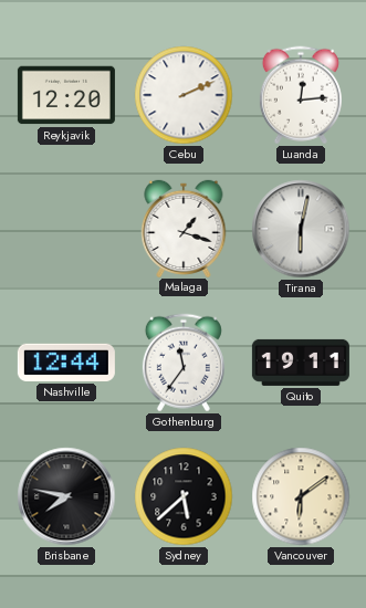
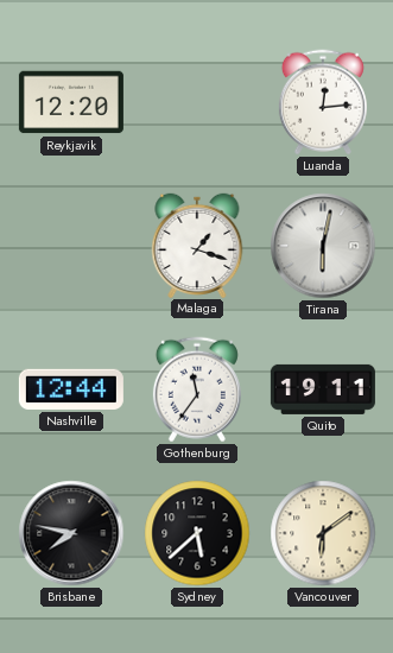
Cebu: 2:11 -> none
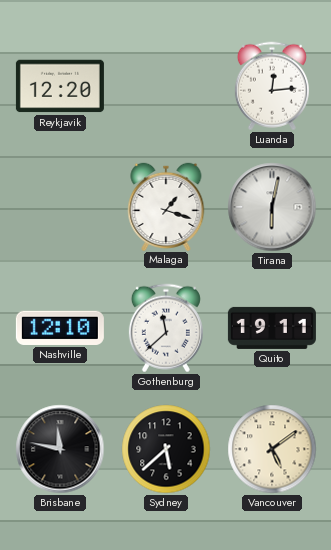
Nashville: 12:44 -> 12:10
Gothenburg: 11:36 -> 11:38
Brisbane: 7:47 -> 11:47
Vancouver: 6:09 -> 5:09
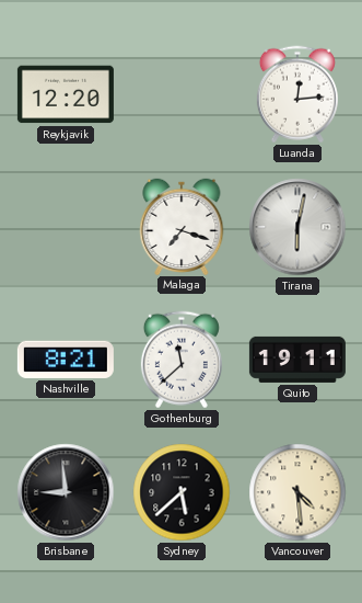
Malaga: 1:18 -> 7:18
Nashville: 12:10 -> 8:21
Brisbane: 11:47 -> 8:59
Vancouver: 5:09 -> 4:29
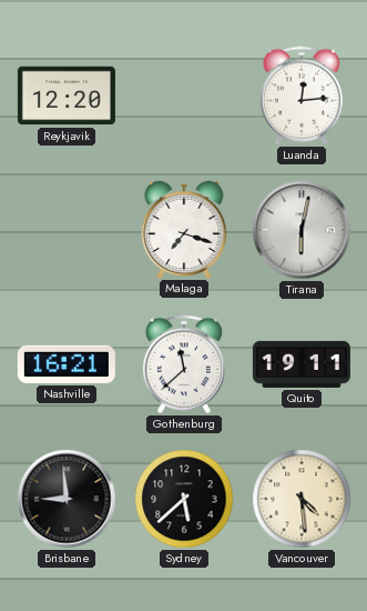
Nashville: 8:21 -> 16:21
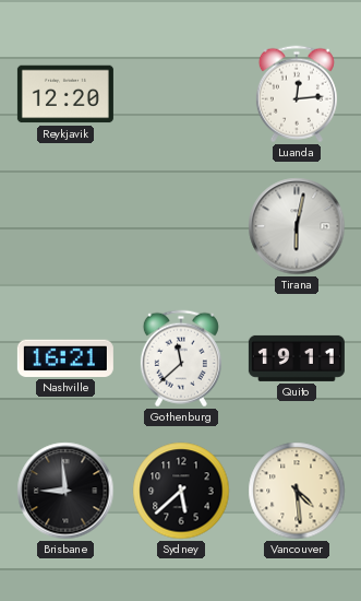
Malaga: 7:18 -> none
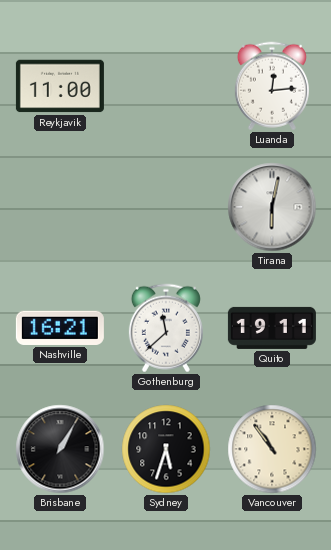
Reykjavik: 12:20 -> 11:00
Brisbane: 8:59 -> 1:05
Sydney: 5:38 -> 5:33
Vancouver: 4:29 -> 10:54
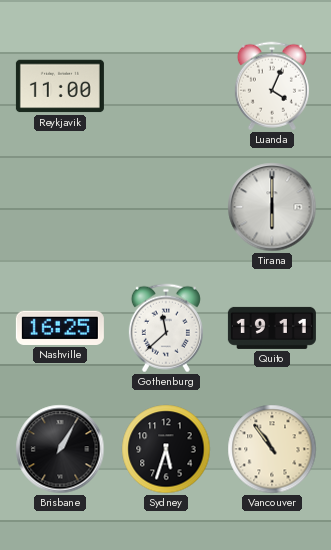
Luanda: 12:14 -> 4:04
Tirana: 6:02 -> 6:00
Nashville: 16:21 -> 16:25
